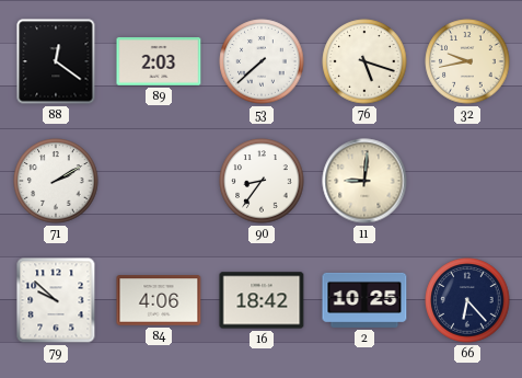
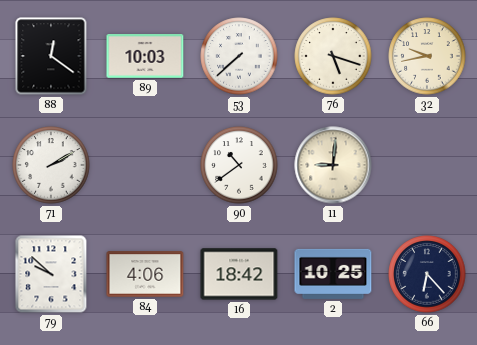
89: 2:03 -> 10:03
90: 8:36 -> 10:39
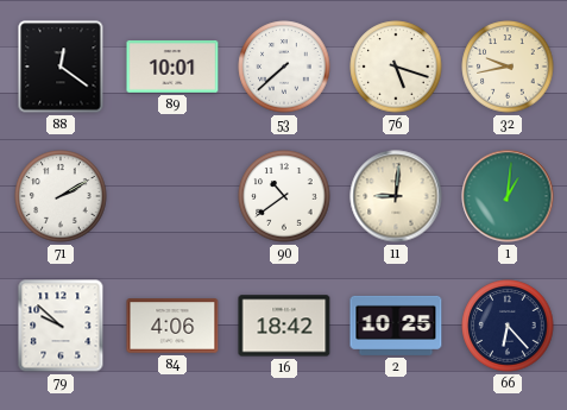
89: 10:03 -> 10:01
1: none -> 1:01
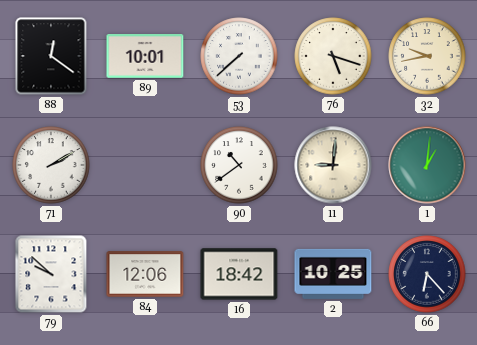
84: 4:06 -> 12:06
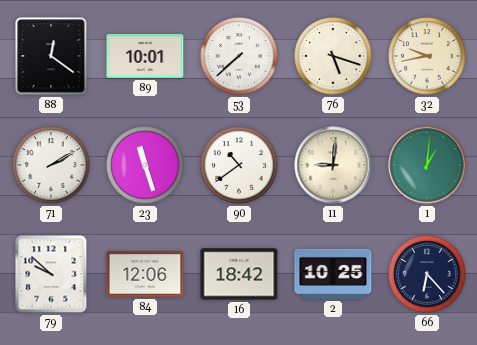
23: none -> 11:27
